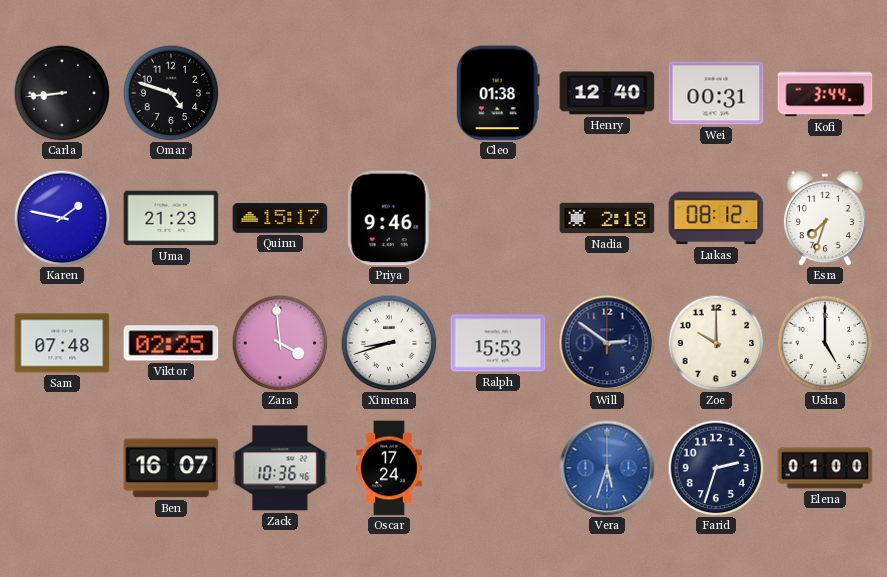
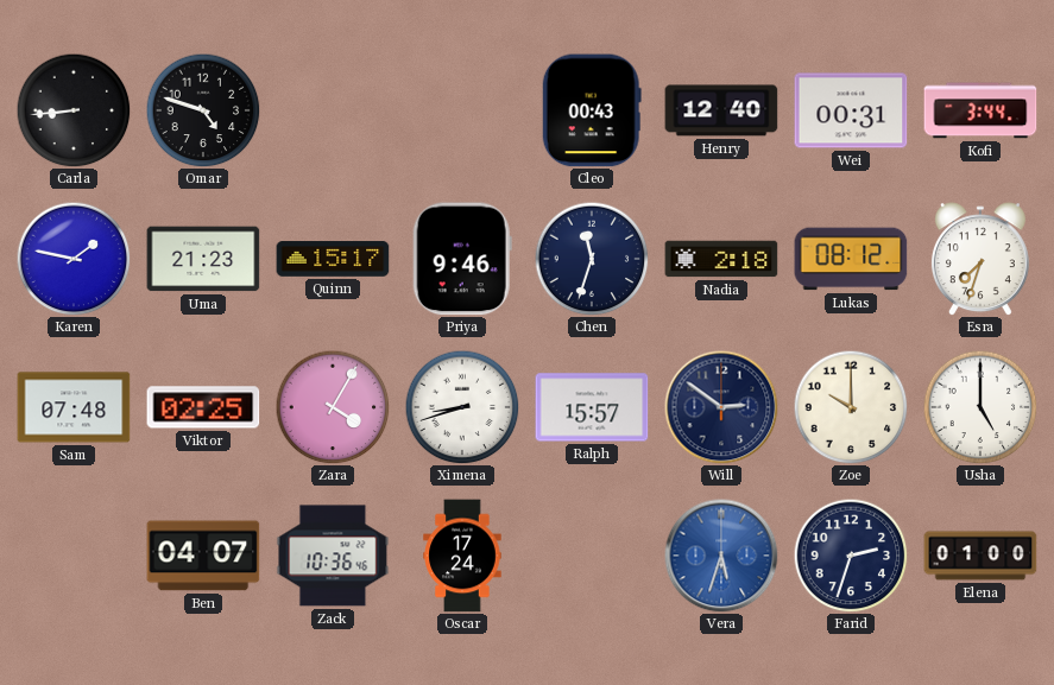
Cleo: 01:38 -> 00:43
Chen: none -> 11:33
Zara: 3:59 -> 4:05
Ralph: 15:53 -> 15:57
Ben: 16:07 -> 04:07
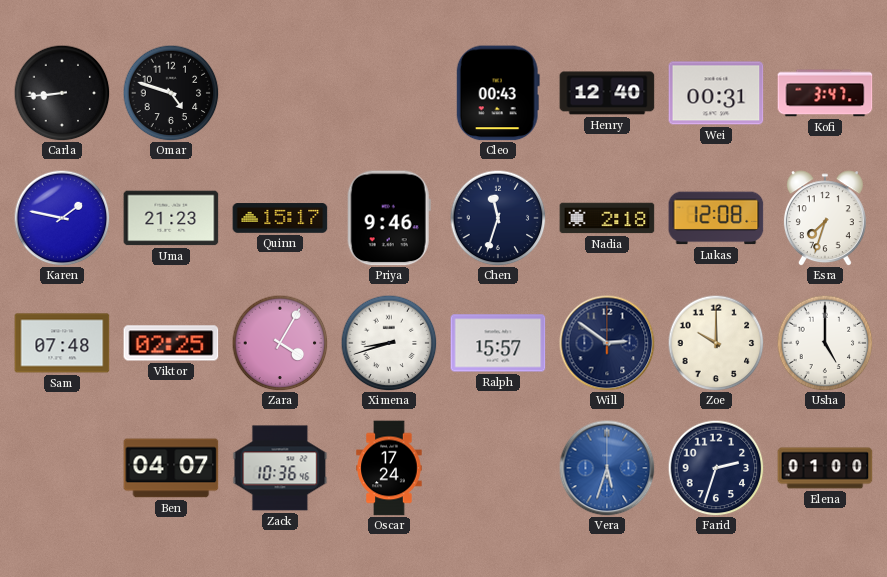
Kofi: 3:44 -> 3:47
Lukas: 08:12 -> 12:08
